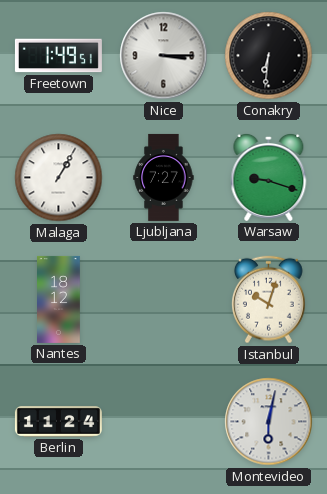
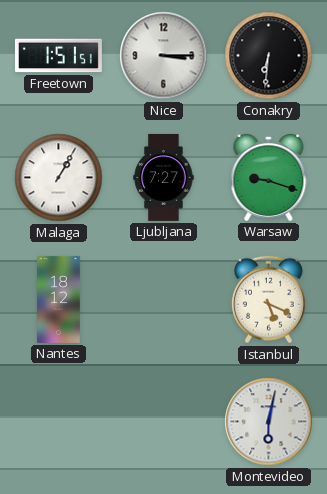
Freetown: 1:49 -> 1:51
Istanbul: 10:03 -> 5:19
Berlin: 11:24 -> none
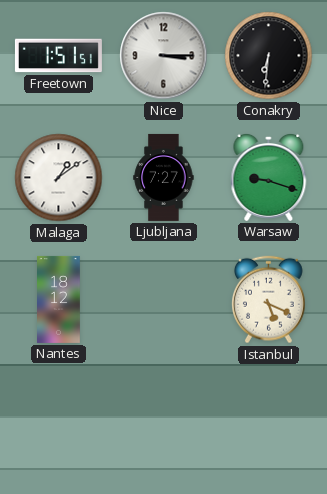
Malaga: 1:05 -> 1:09
Montevideo: 6:02 -> none
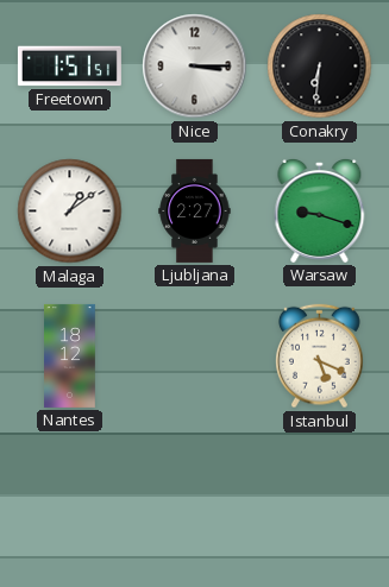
Ljubljana: 7:27 -> 2:27
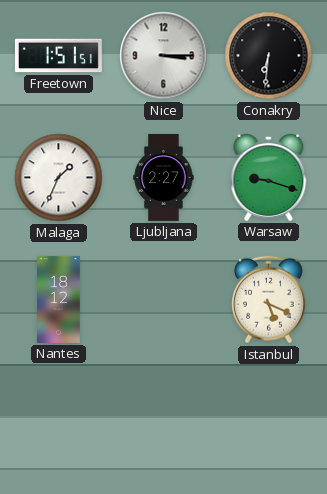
Malaga: 1:09 -> 1:34
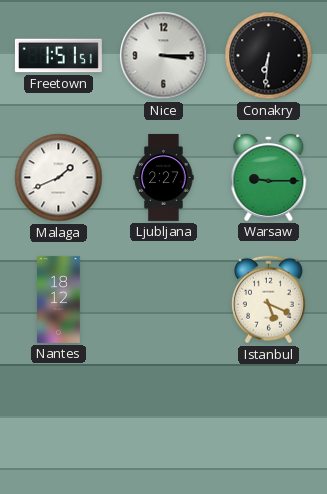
Malaga: 1:34 -> 1:41
Warsaw: 9:18 -> 9:15
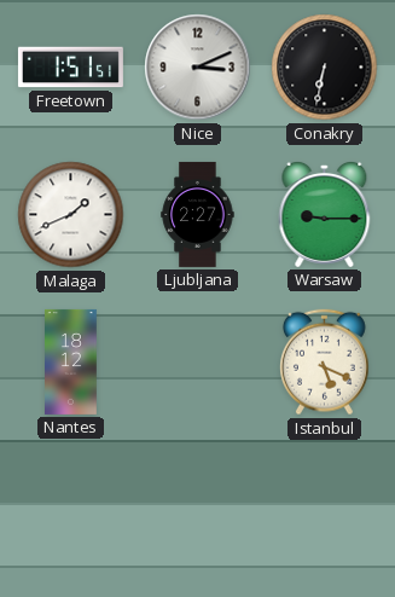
Nice: 3:15 -> 3:11
Conakry: 6:31 -> 6:32
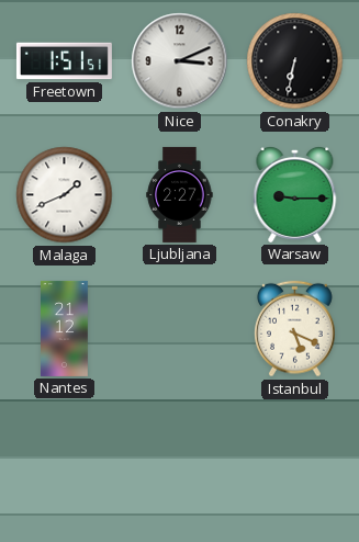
Nantes: 18:12 -> 21:12
